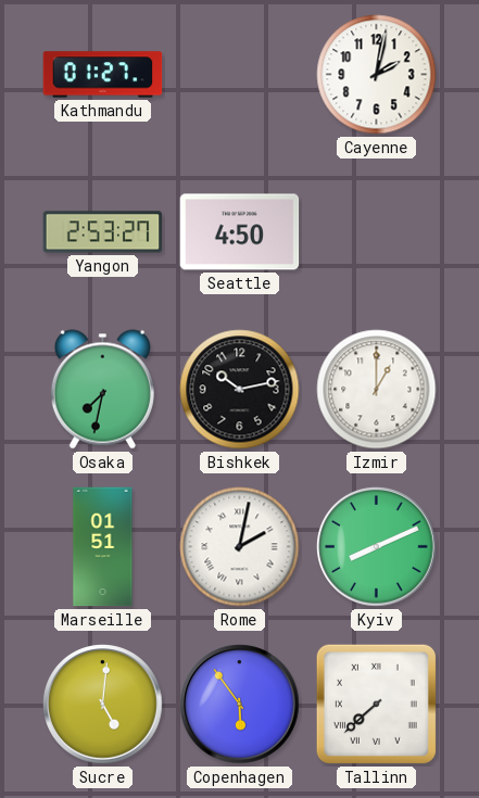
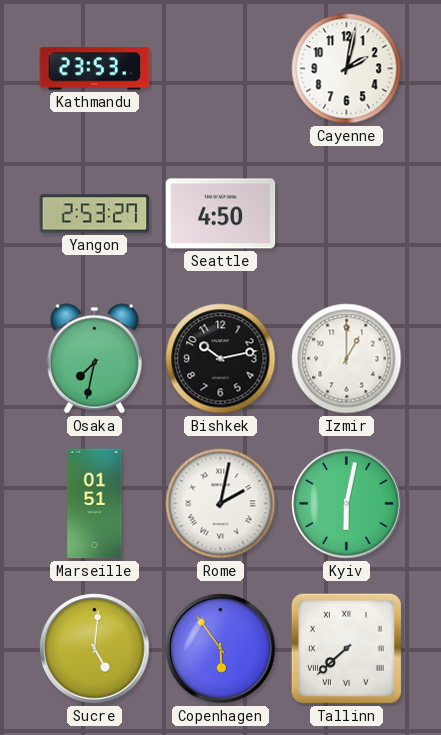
Kathmandu: 01:27 -> 23:53
Kyiv: 8:11 -> 6:02
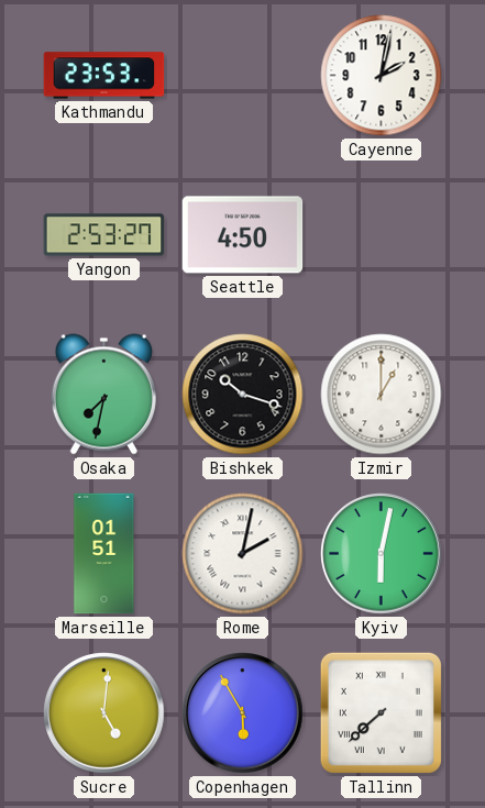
Bishkek: 10:13 -> 10:18
Copenhagen: 5:54 -> 5:55
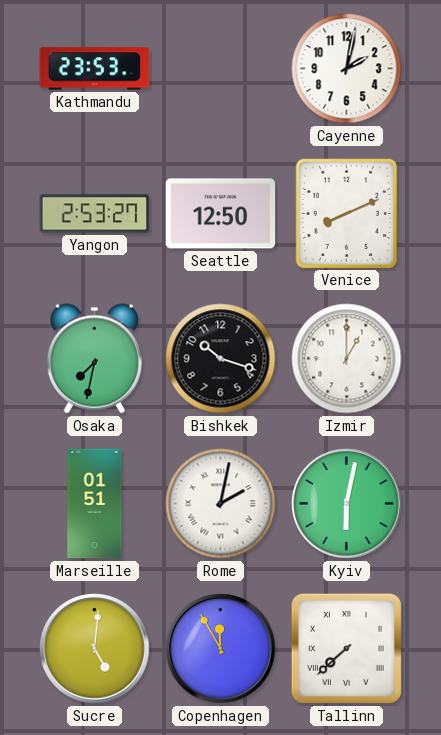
Seattle: 4:50 -> 12:50
Venice: none -> 8:11
Copenhagen: 5:55 -> 11:55
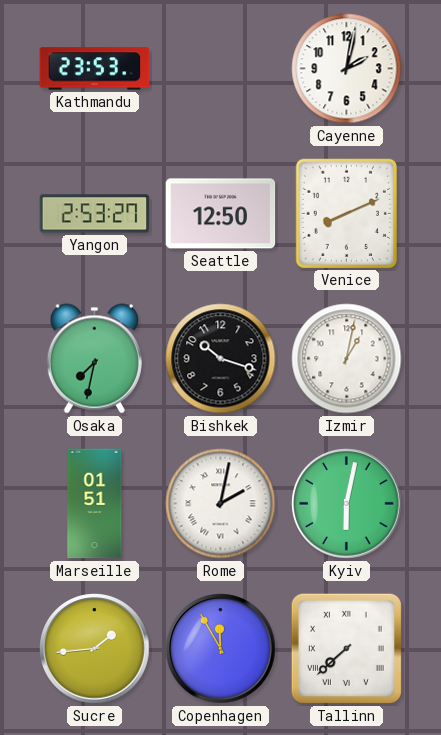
Izmir: 1:00 -> 1:02
Sucre: 5:01 -> 1:44
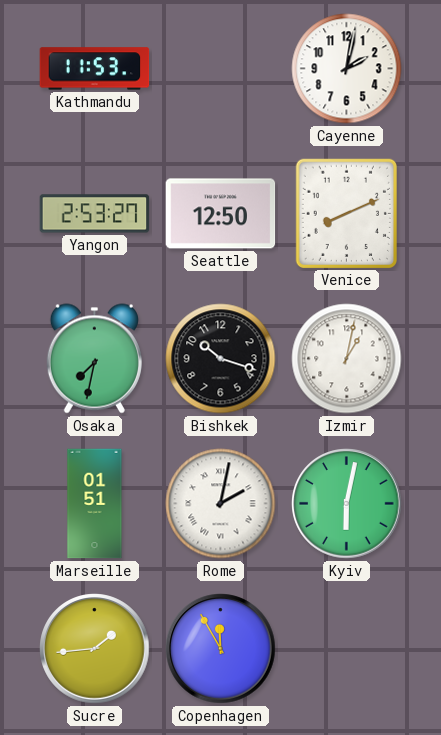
Kathmandu: 23:53 -> 11:53
Tallinn: 7:38 -> none
